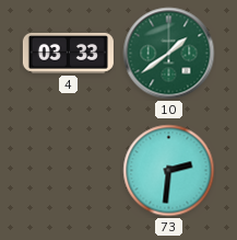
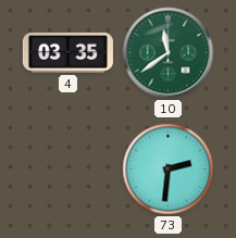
4: 03:33 -> 03:35
10: 1:39 -> 11:39
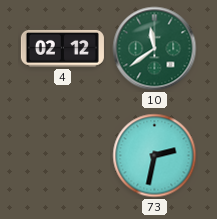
4: 03:35 -> 02:12
73: 2:31 -> 2:32
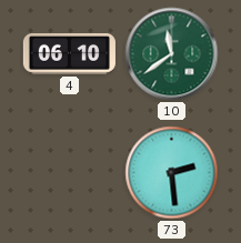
4: 02:12 -> 06:10
73: 2:32 -> 2:29
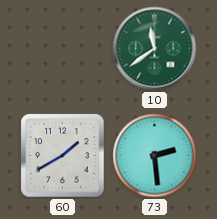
4: 06:10 -> none
60: none -> 1:40
